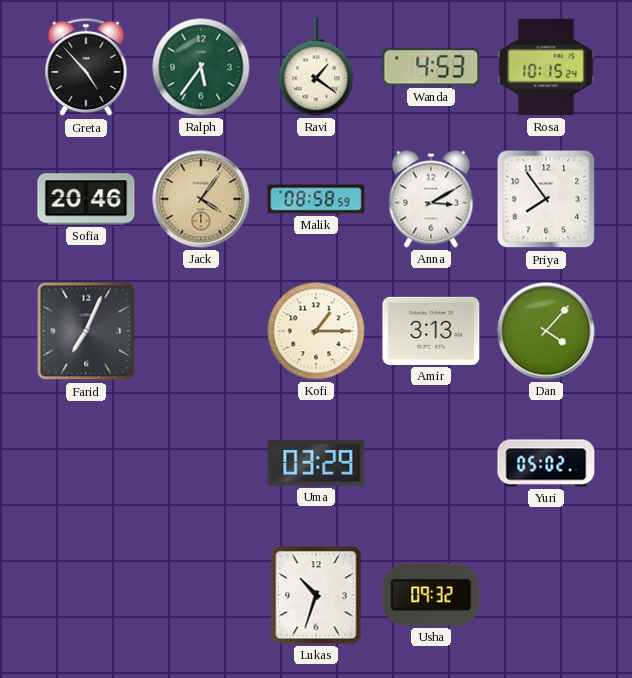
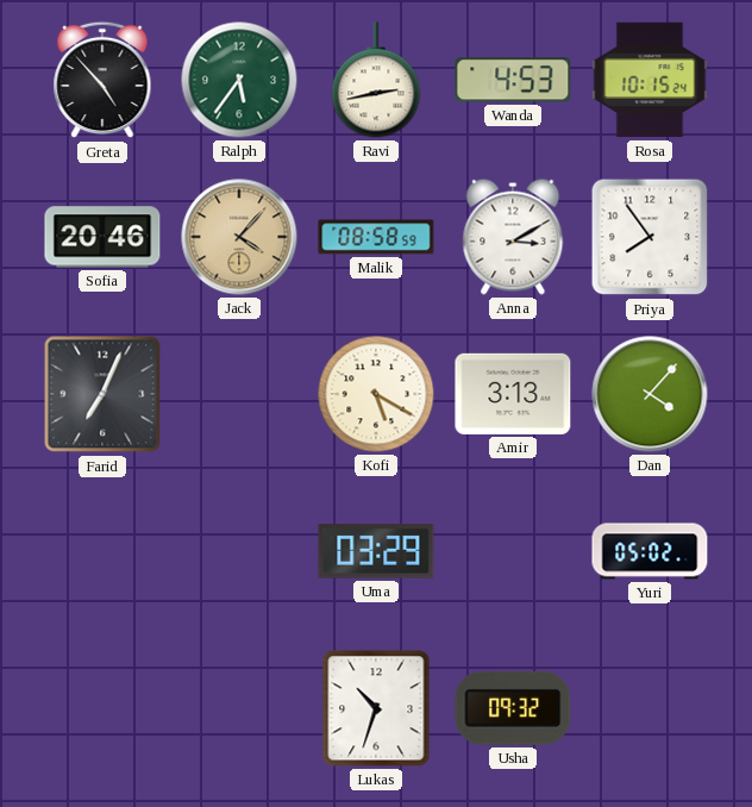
Ravi: 1:21 -> 2:43
Jack: 4:06 -> 4:07
Kofi: 1:15 -> 5:20
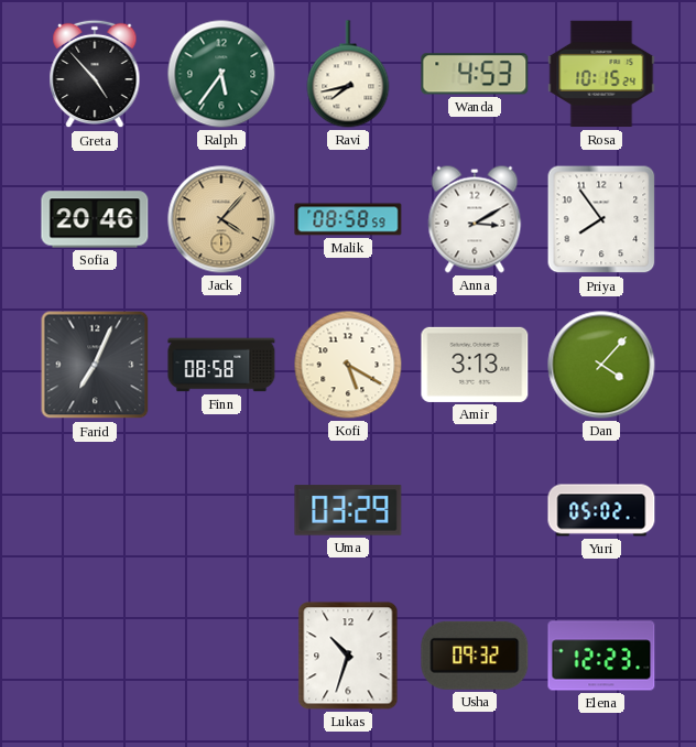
Ravi: 2:43 -> 7:43
Finn: none -> 08:58
Elena: none -> 12:23
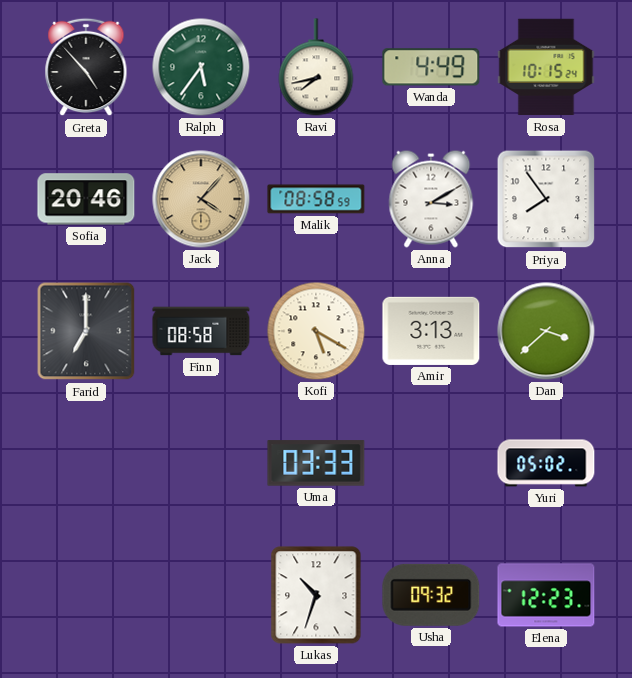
Wanda: 4:53 -> 4:49
Farid: 7:04 -> 7:00
Dan: 4:07 -> 3:38
Uma: 03:29 -> 03:33
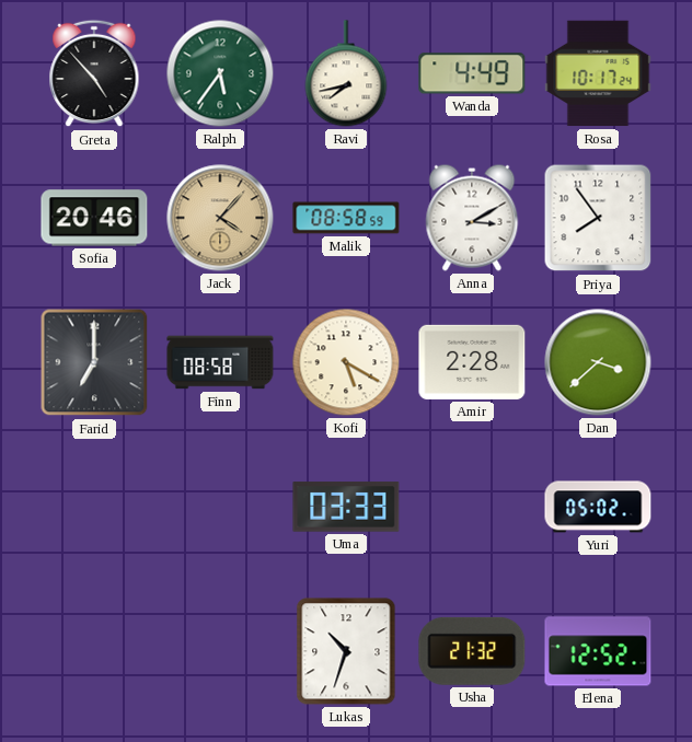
Rosa: 10:15 -> 10:17
Amir: 3:13 -> 2:28
Usha: 09:32 -> 21:32
Elena: 12:23 -> 12:52
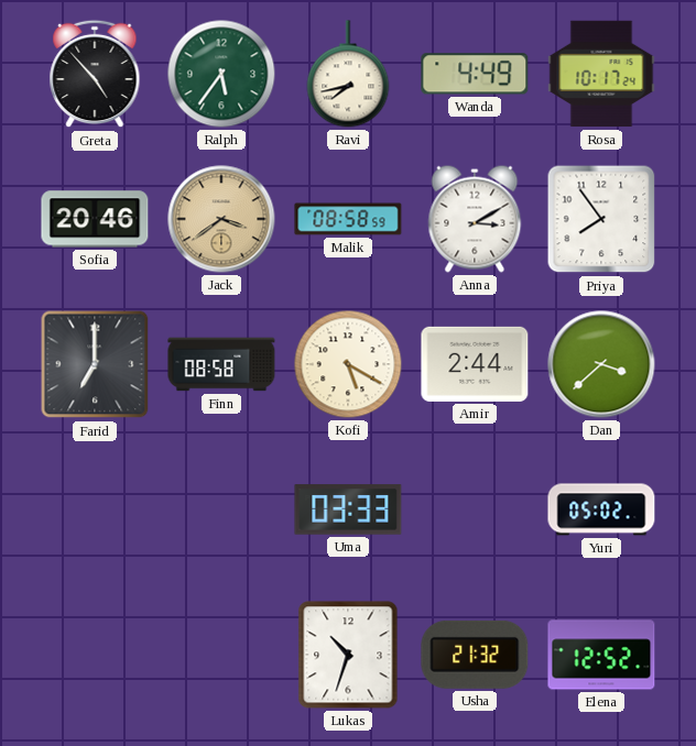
Jack: 4:07 -> 3:39
Amir: 2:28 -> 2:44
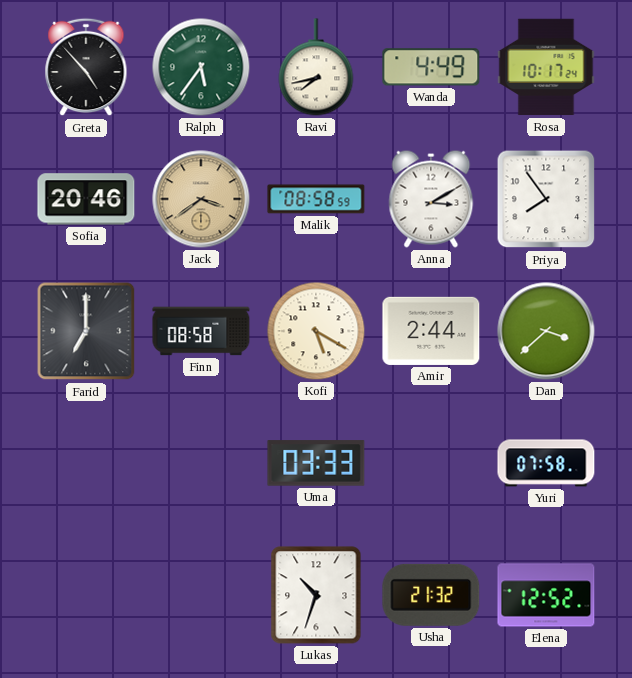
Yuri: 05:02 -> 07:58
